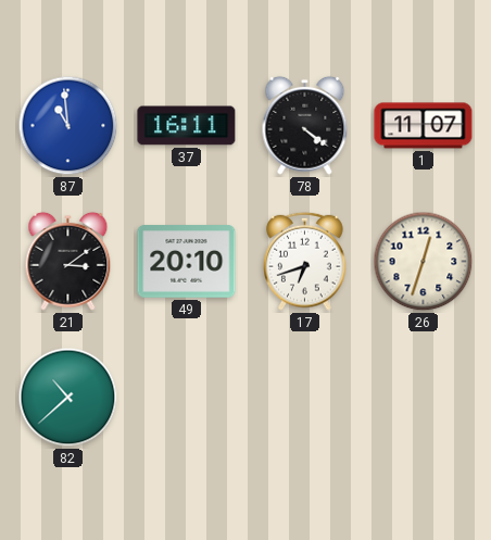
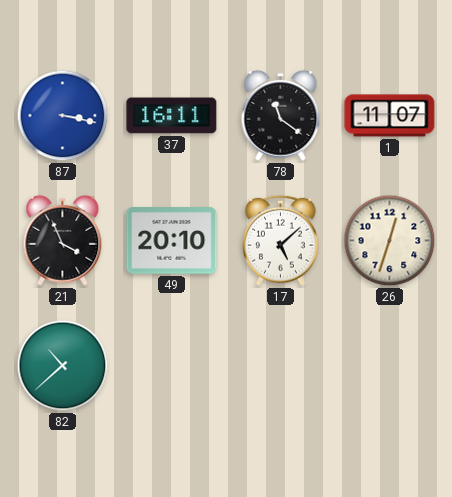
87: 10:59 -> 3:17
78: 4:21 -> 11:21
21: 3:09 -> 3:56
17: 6:42 -> 5:08
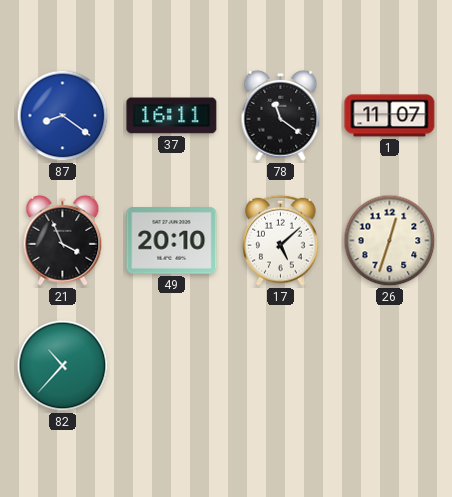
87: 3:17 -> 8:21
82: 10:38 -> 10:37
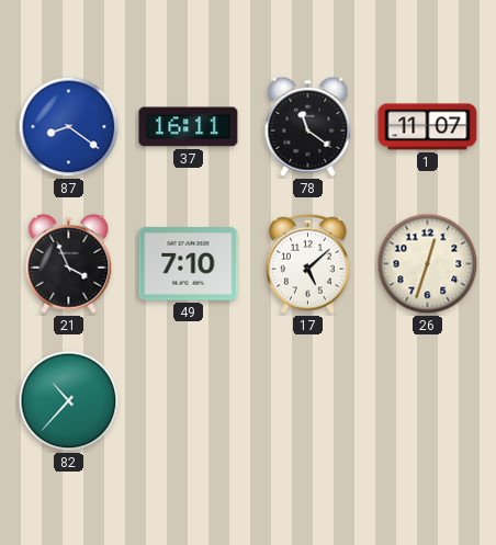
49: 20:10 -> 7:10
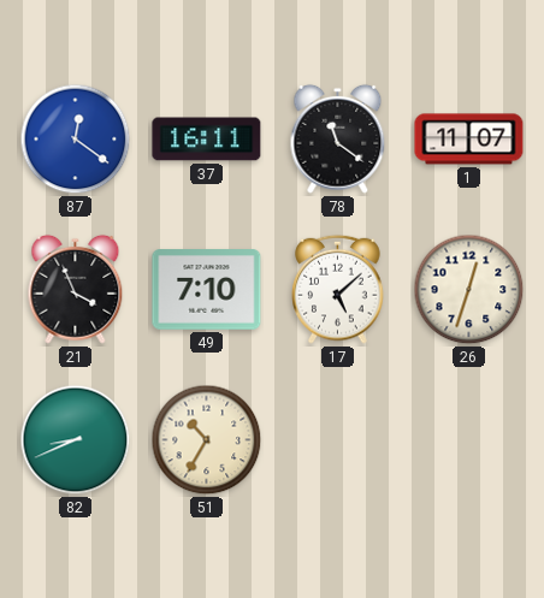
87: 8:21 -> 12:21
82: 10:37 -> 8:41
51: none -> 10:35
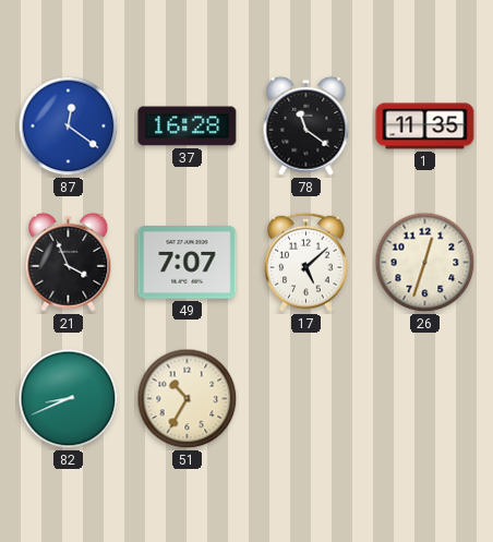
37: 16:11 -> 16:28
1: 11:07 -> 11:35
49: 7:10 -> 7:07
